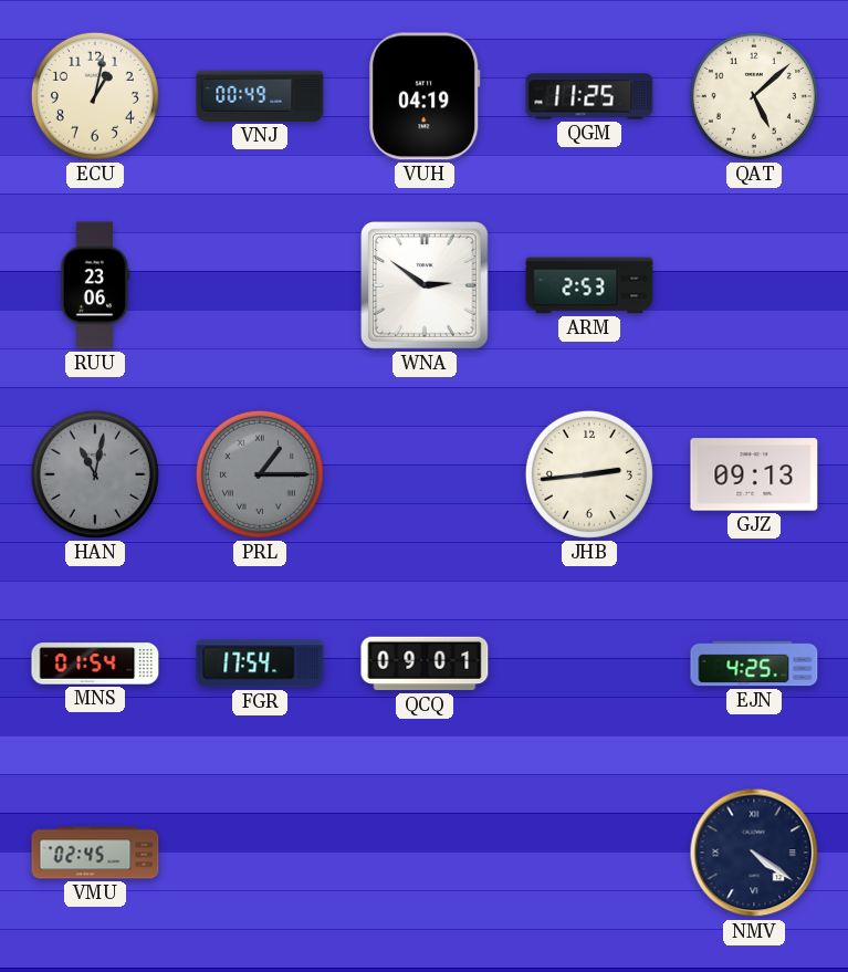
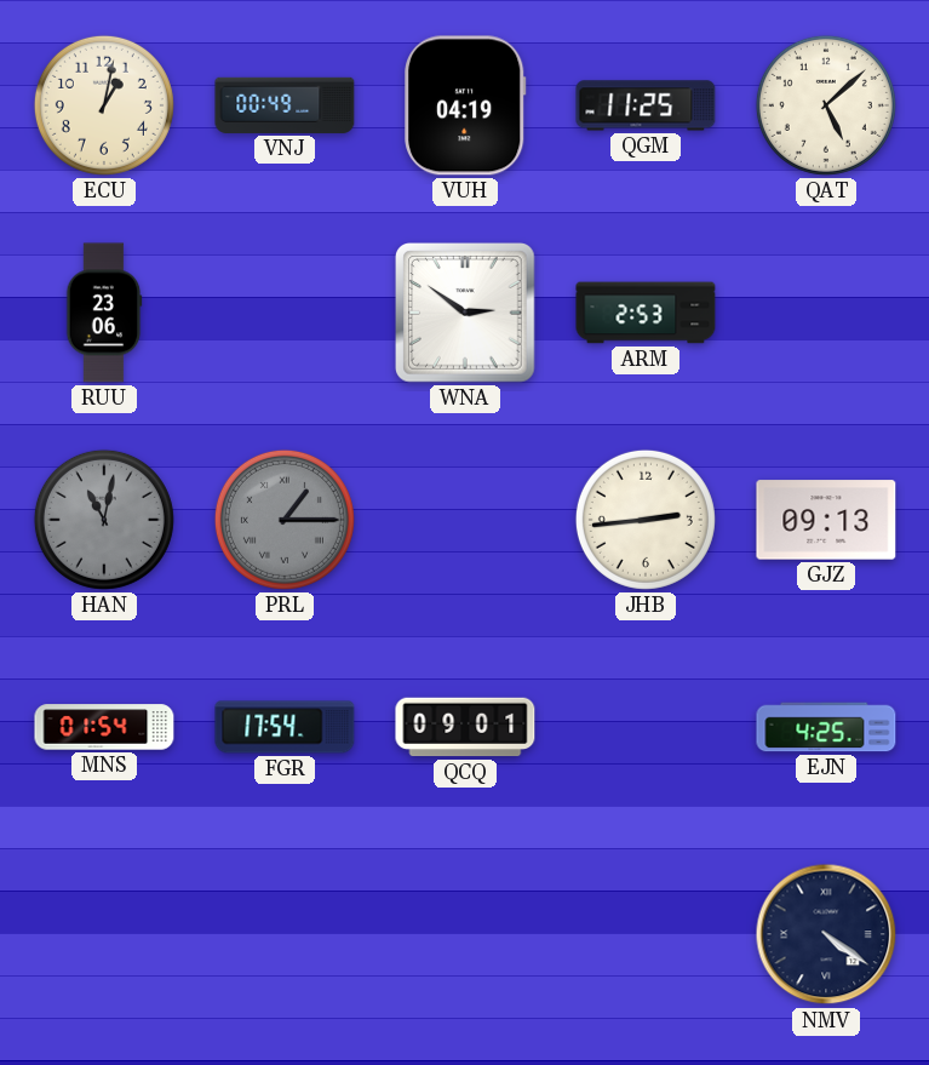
VMU: 02:45 -> none
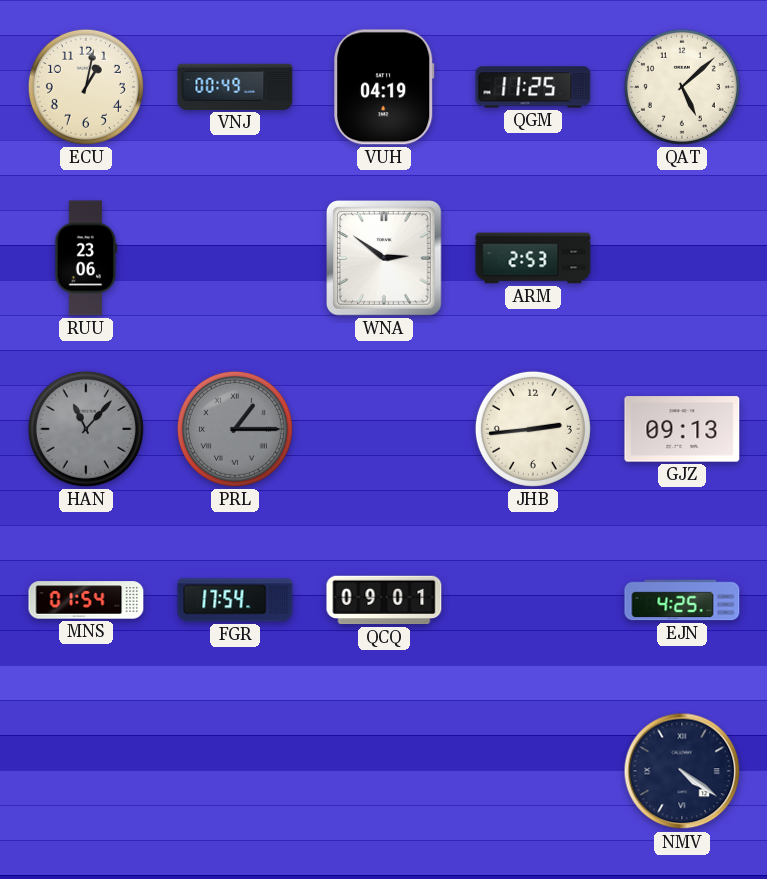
HAN: 11:02 -> 11:07
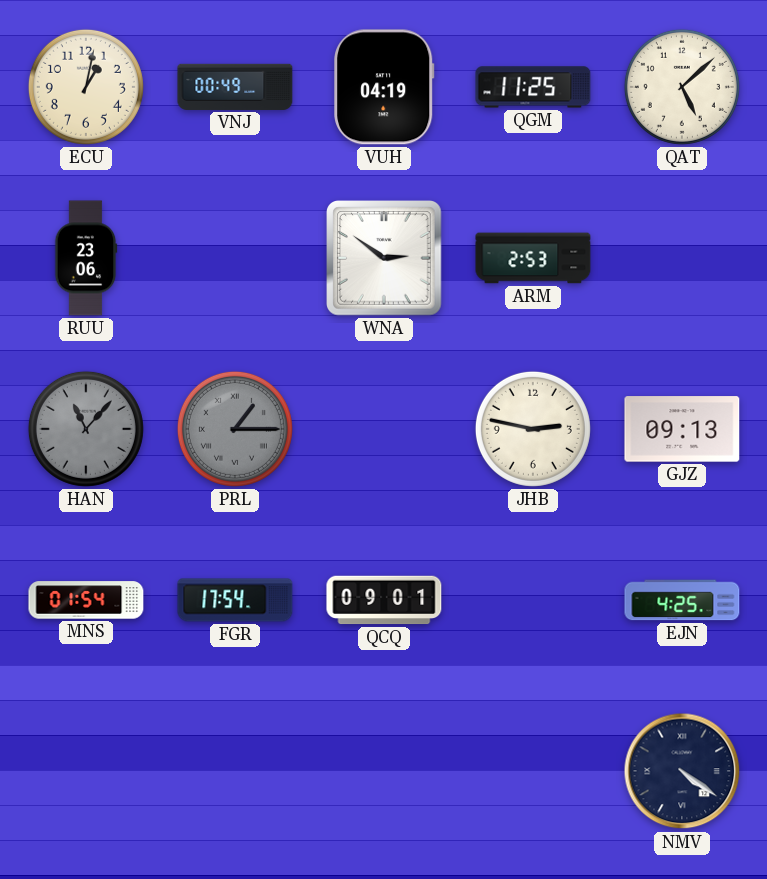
JHB: 2:44 -> 2:47
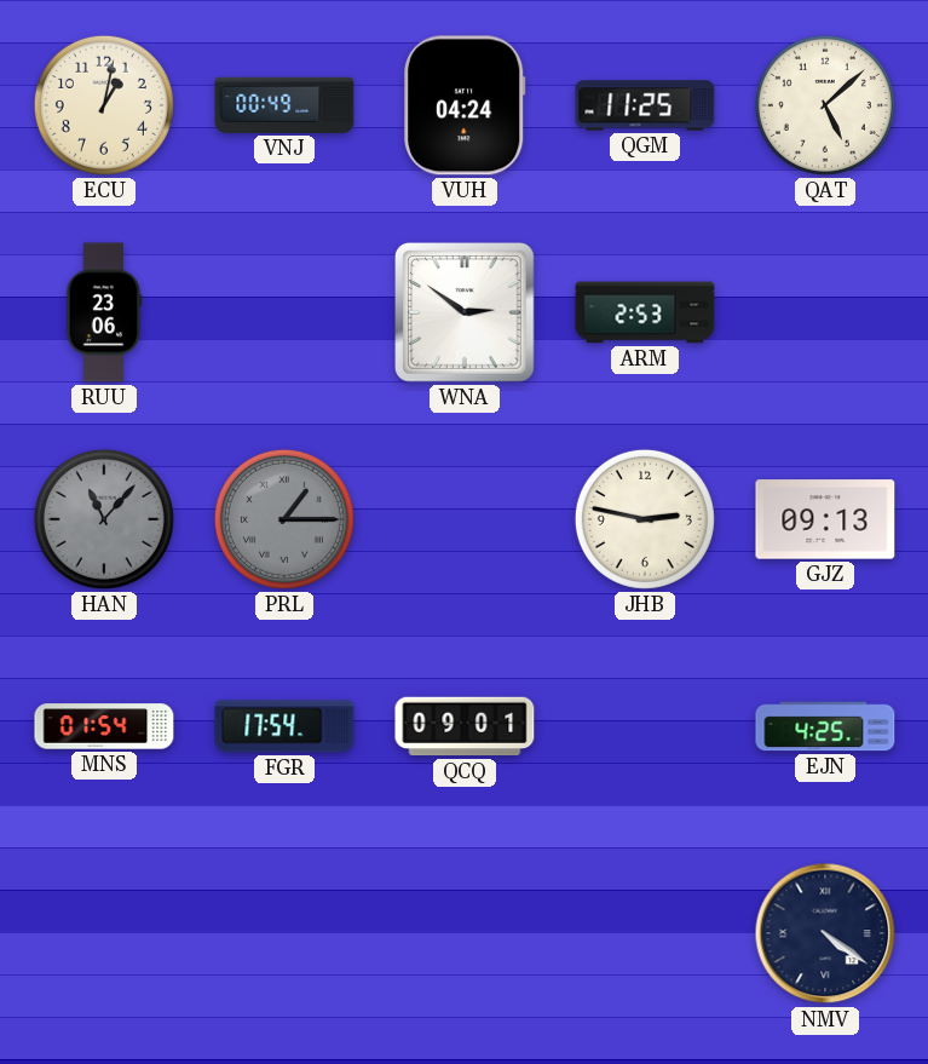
VUH: 04:19 -> 04:24
